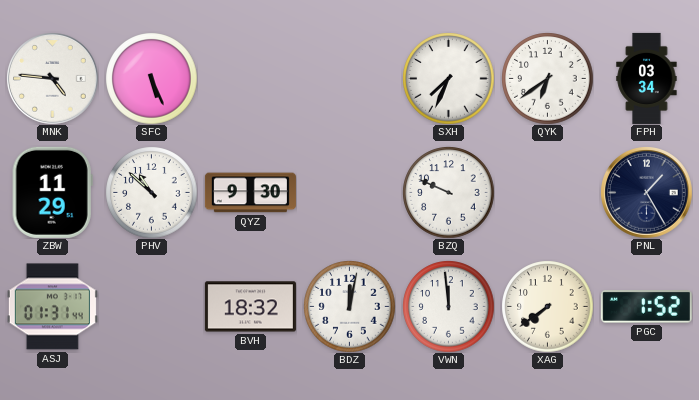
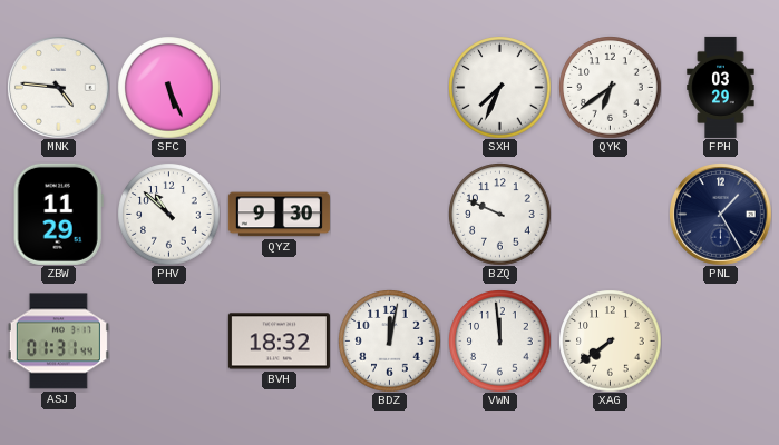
FPH: 03:34 -> 03:29
PGC: 1:52 -> none
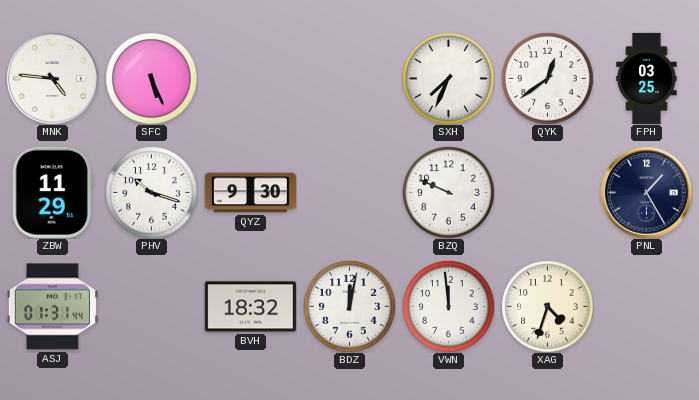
QYK: 6:39 -> 12:39
FPH: 03:29 -> 03:25
PHV: 10:52 -> 10:18
XAG: 7:39 -> 4:33
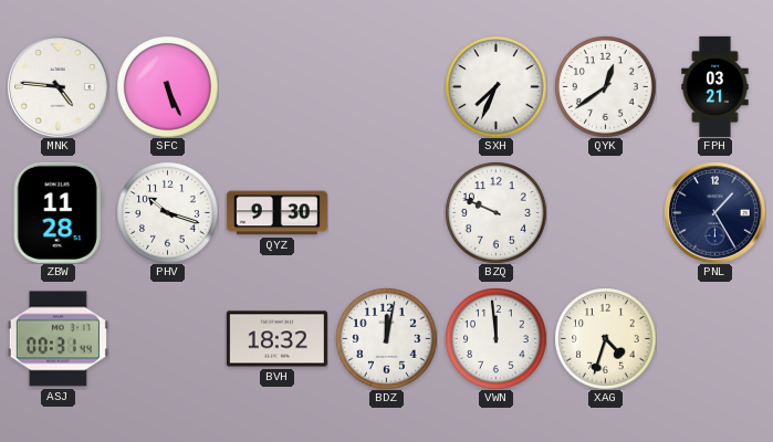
FPH: 03:25 -> 03:21
ZBW: 11:29 -> 11:28
ASJ: 01:31 -> 00:31
